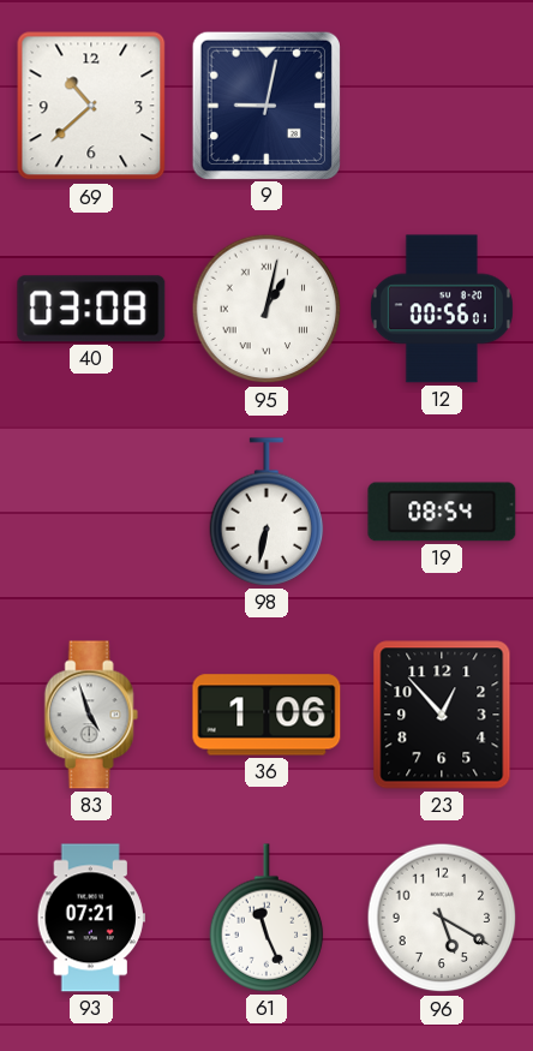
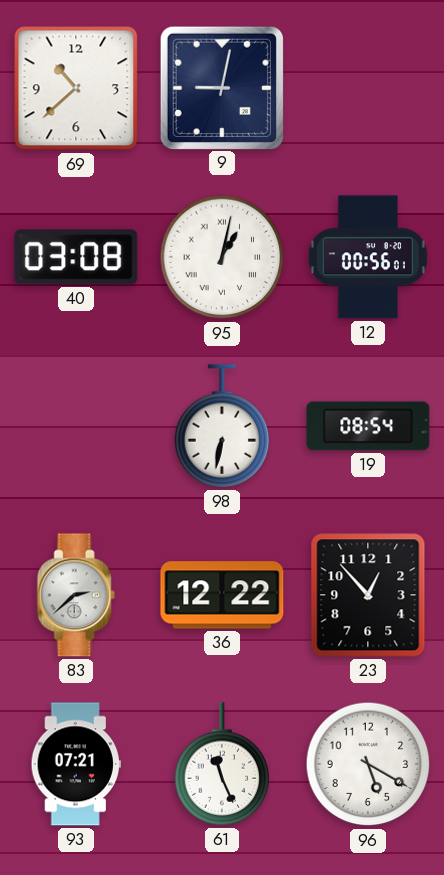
83: 4:57 -> 2:38
36: 1:06 -> 12:22
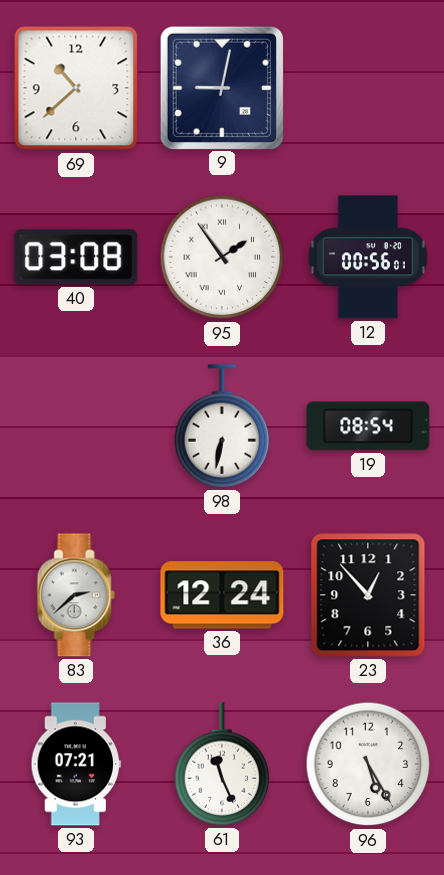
95: 1:02 -> 1:54
36: 12:22 -> 12:24
96: 5:20 -> 5:25
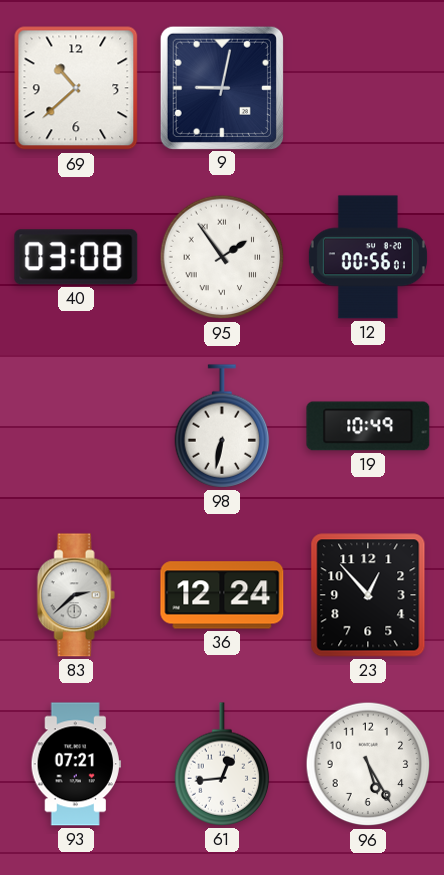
19: 08:54 -> 10:49
61: 11:26 -> 12:44
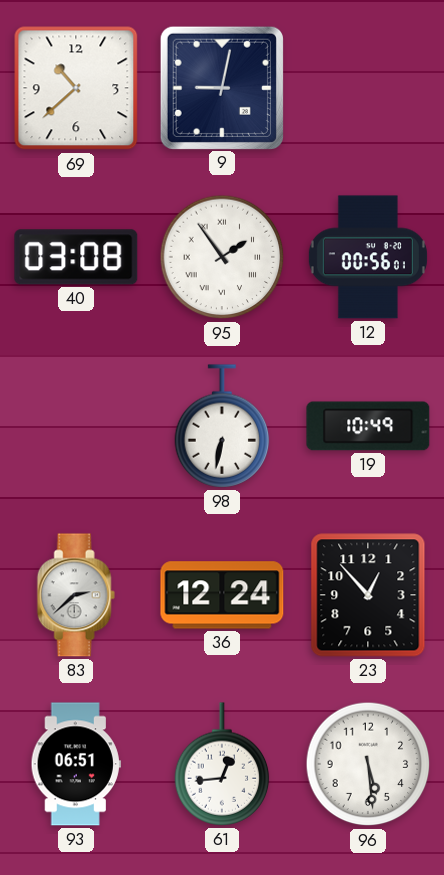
93: 07:21 -> 06:51
96: 5:25 -> 5:29
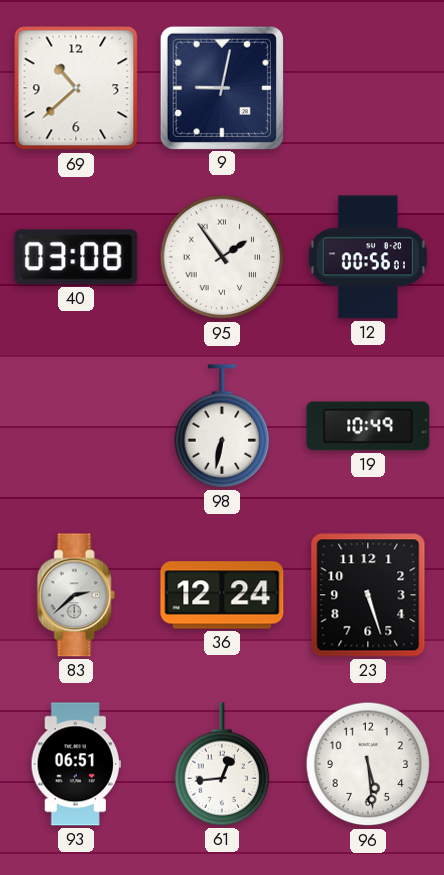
23: 12:53 -> 5:27
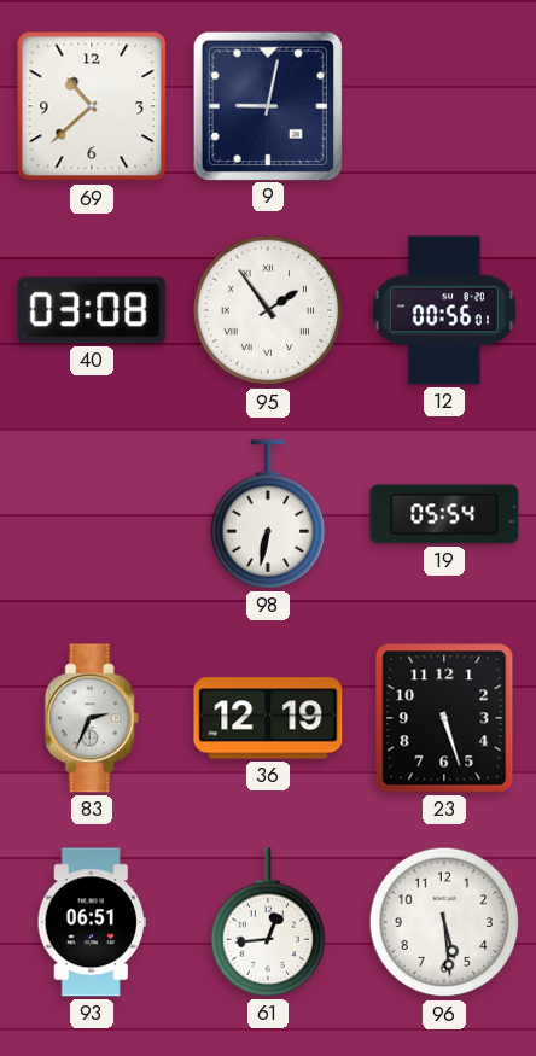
19: 10:49 -> 05:54
83: 2:38 -> 2:34
36: 12:24 -> 12:19
